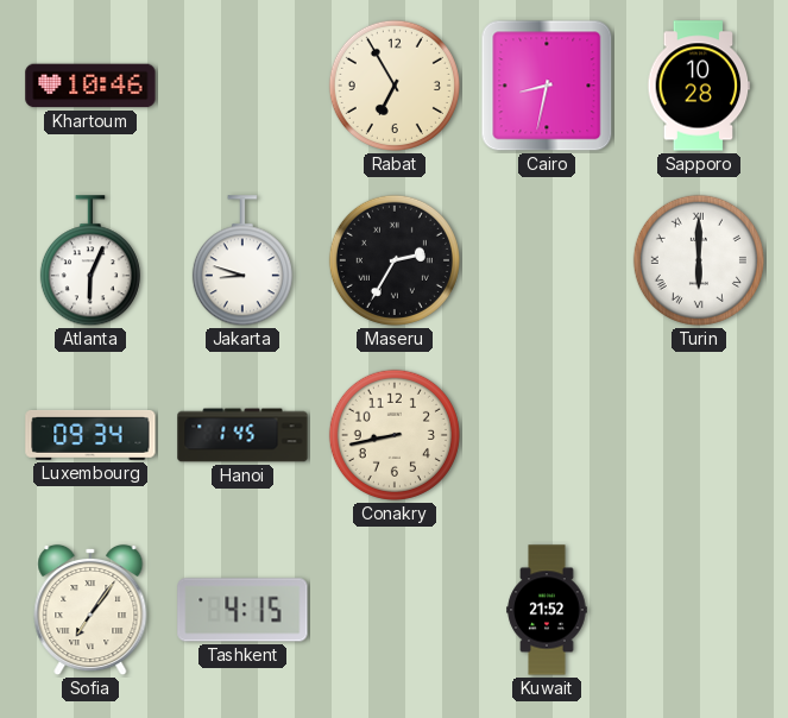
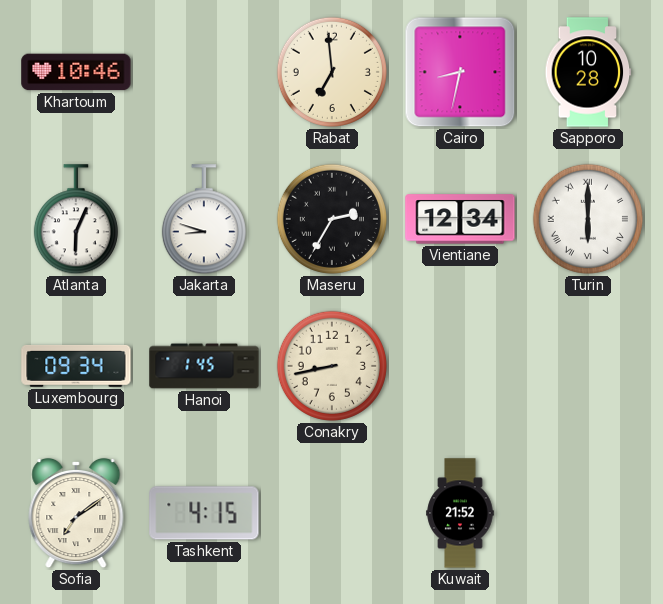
Rabat: 6:55 -> 6:59
Vientiane: none -> 12:34
Sofia: 7:06 -> 7:09
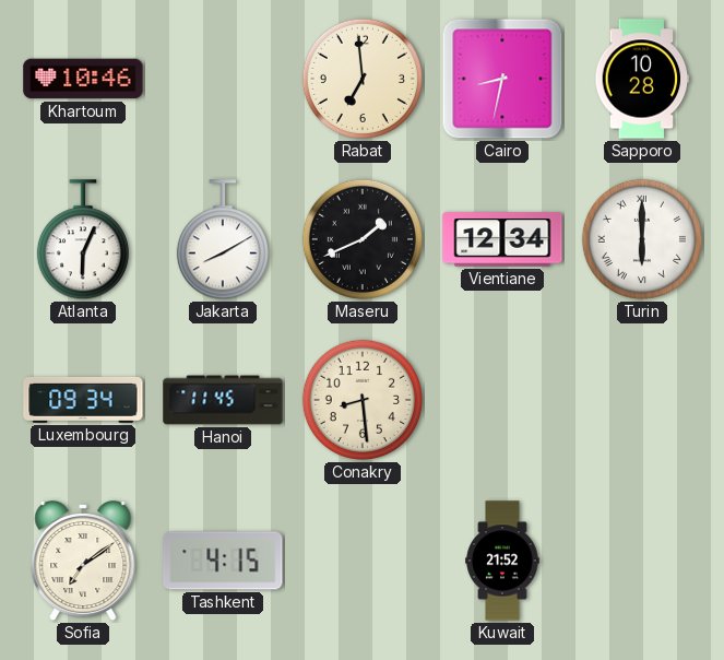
Jakarta: 8:48 -> 8:10
Maseru: 2:35 -> 1:41
Hanoi: 1:45 -> 11:45
Conakry: 8:43 -> 8:29
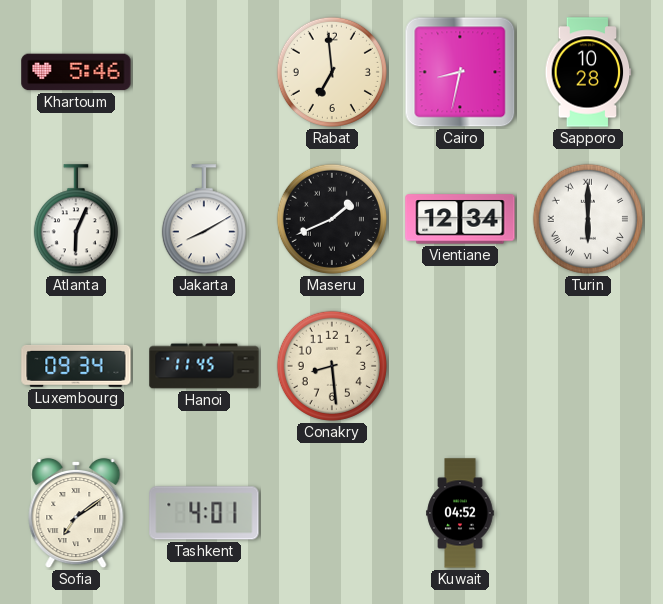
Khartoum: 10:46 -> 5:46
Tashkent: 4:15 -> 4:01
Kuwait: 21:52 -> 04:52
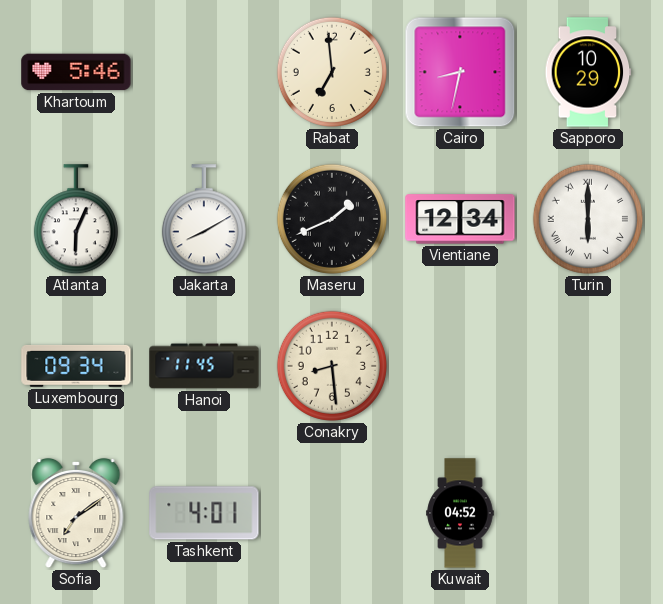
Sapporo: 10:28 -> 10:29
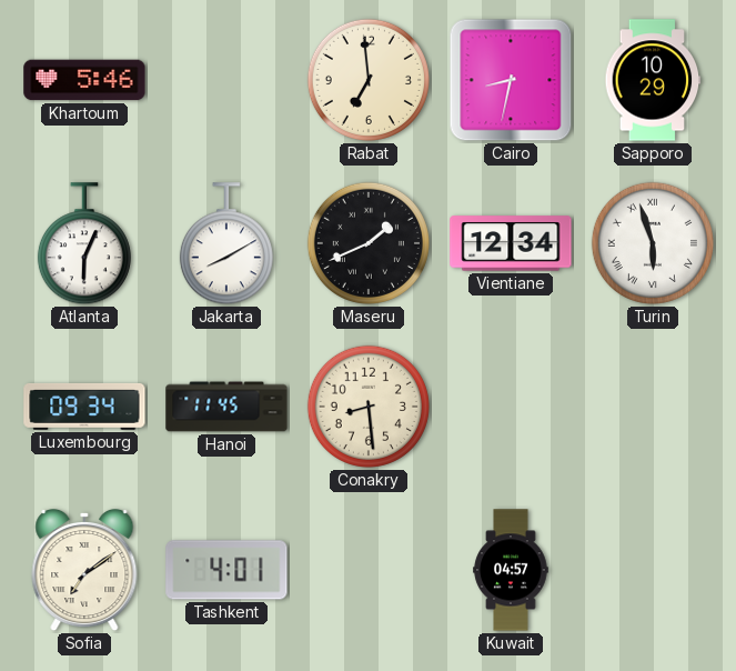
Turin: 6:00 -> 5:57
Kuwait: 04:52 -> 04:57
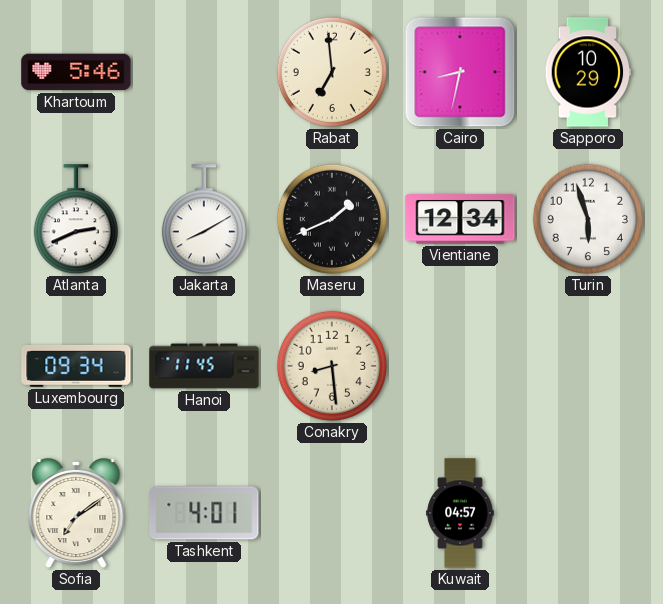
Atlanta: 6:04 -> 2:41
Turin numerals: Roman -> Arabic
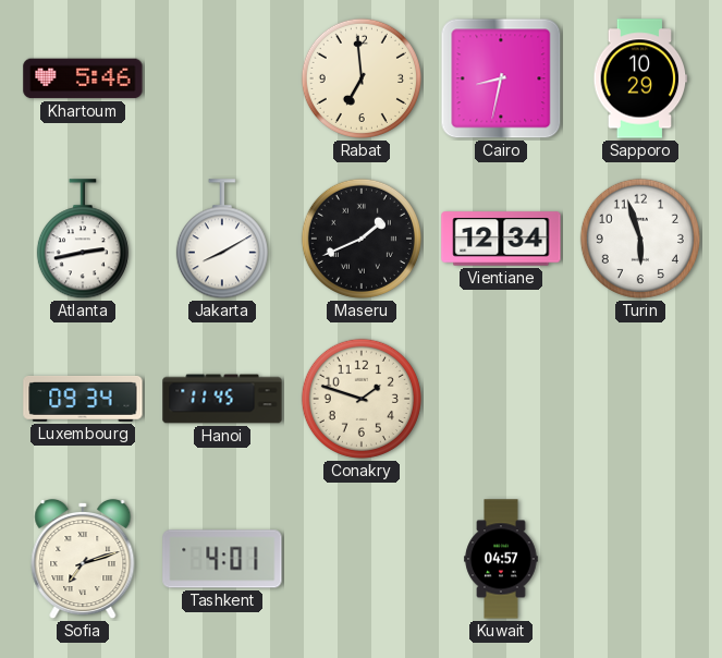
Atlanta: 2:41 -> 2:43
Conakry: 8:29 -> 1:48
Sofia: 7:09 -> 7:12
